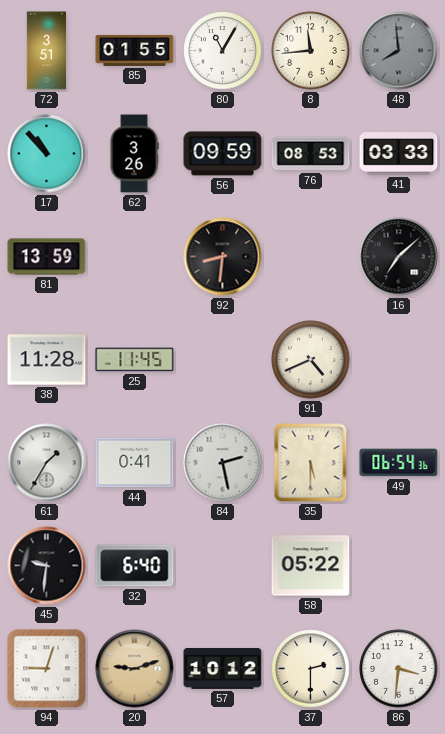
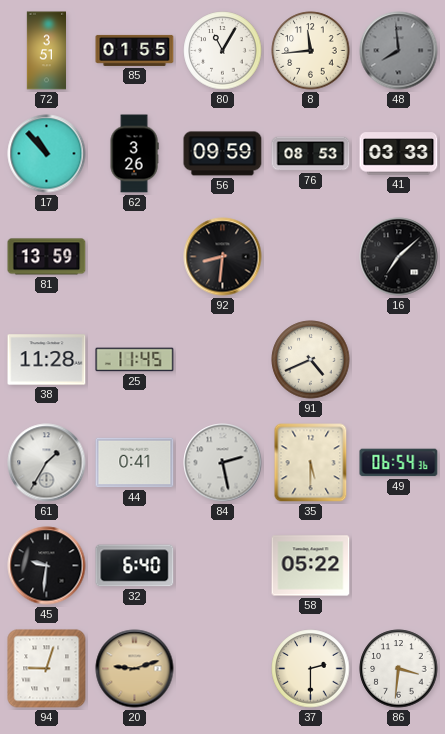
57: 10:12 -> none
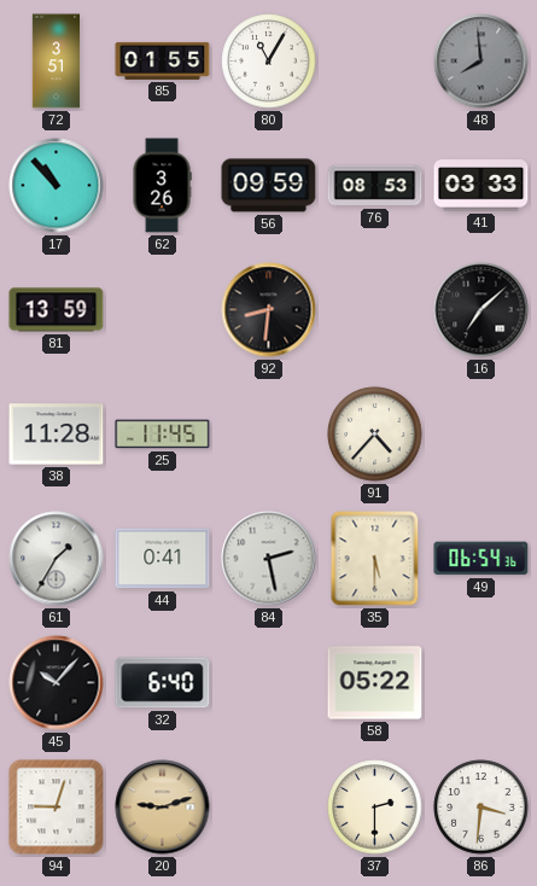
8: 11:44 -> none
91: 4:41 -> 4:37
45: 9:31 -> 10:07
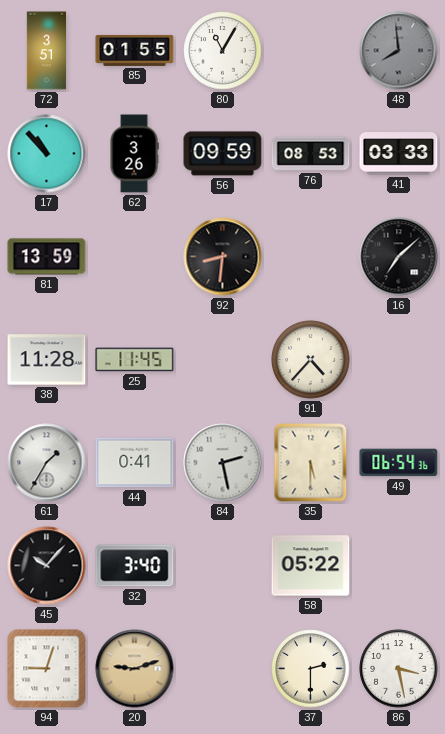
32: 6:40 -> 3:40
86: 3:31 -> 3:28
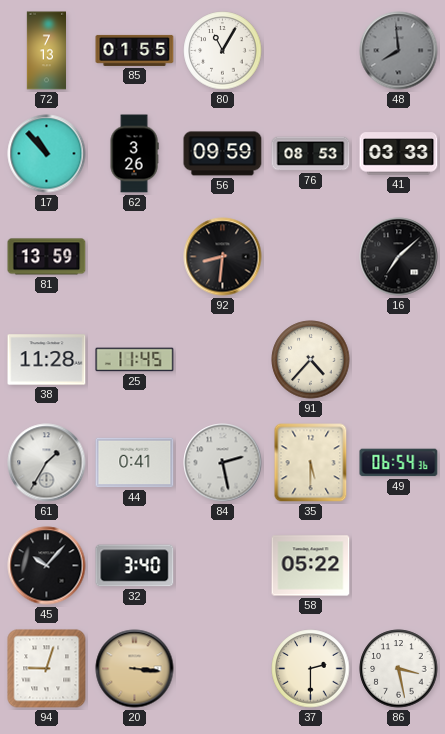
72: 3:51 -> 7:13
20: 9:12 -> 3:16
